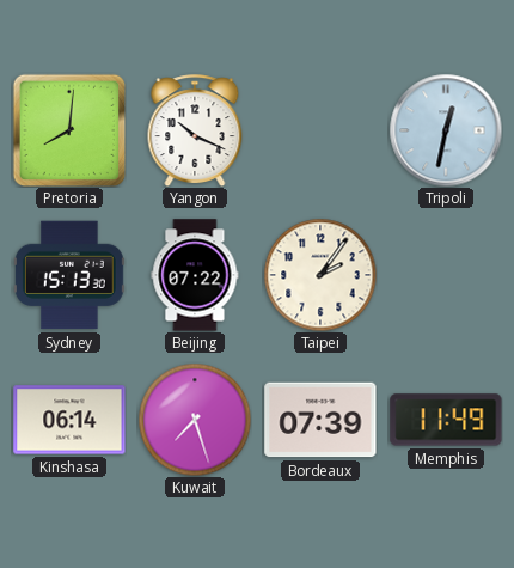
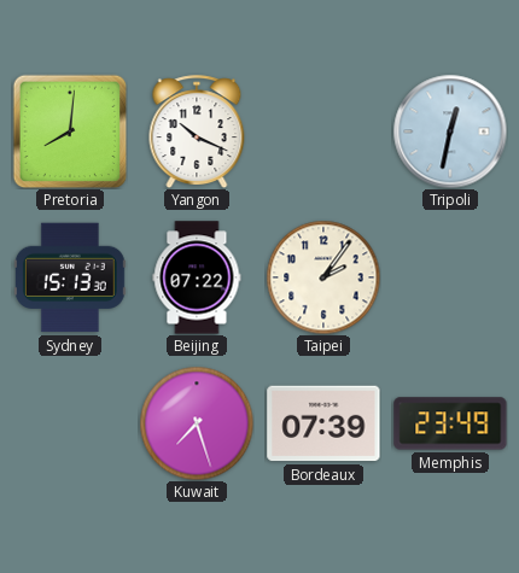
Kinshasa: 06:14 -> none
Memphis: 11:49 -> 23:49
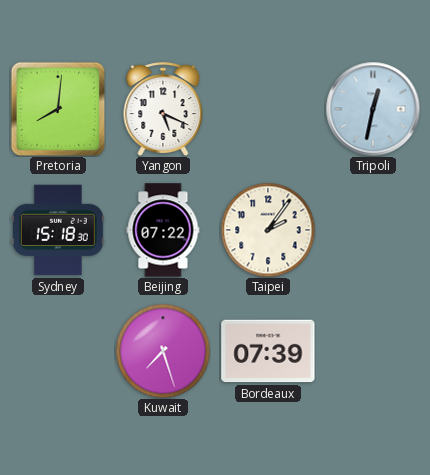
Yangon: 10:19 -> 5:19
Sydney: 15:13 -> 15:18
Memphis: 23:49 -> none
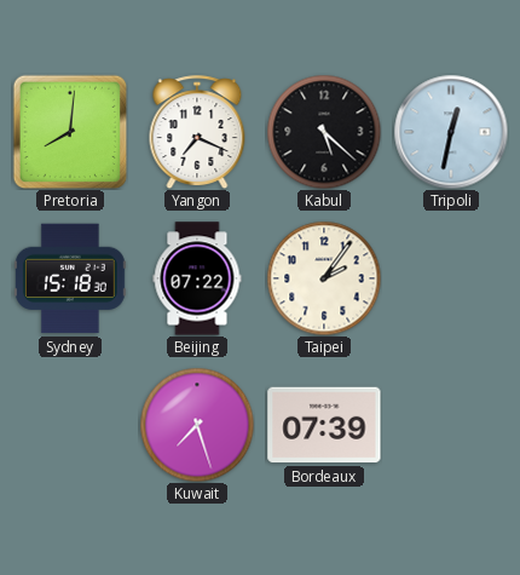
Yangon: 5:19 -> 7:19
Kabul: none -> 5:22
